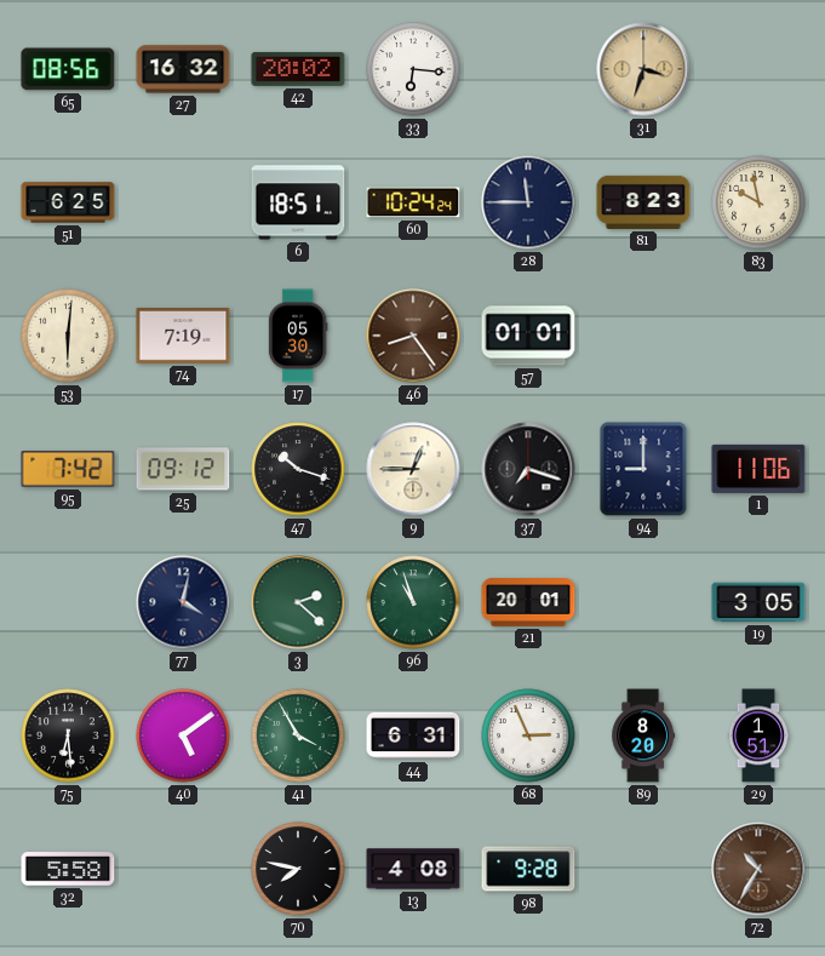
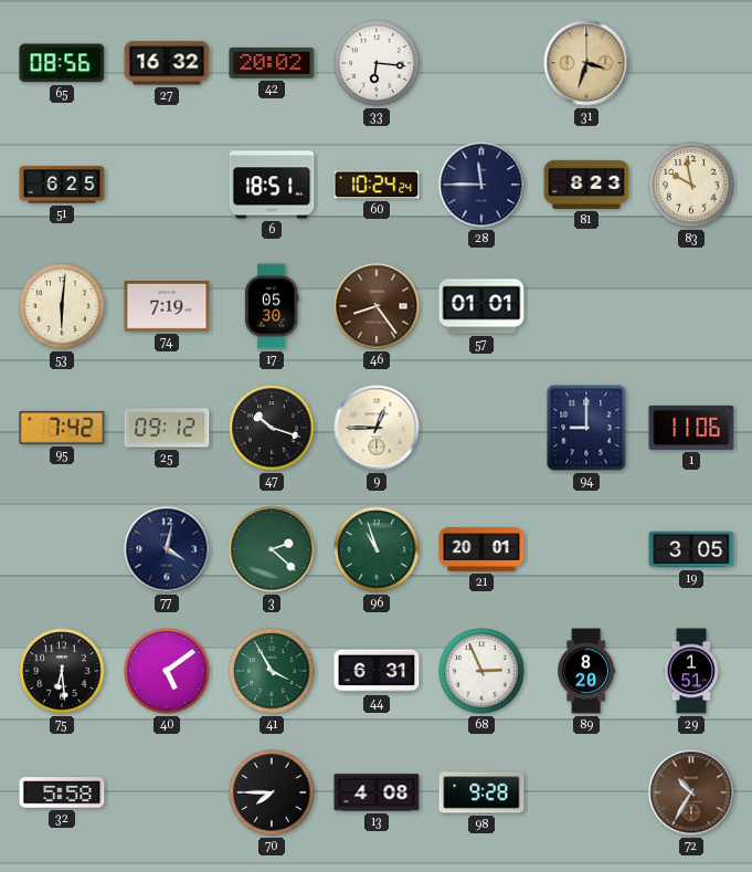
37: 7:18 -> none
70: 7:47 -> 7:45
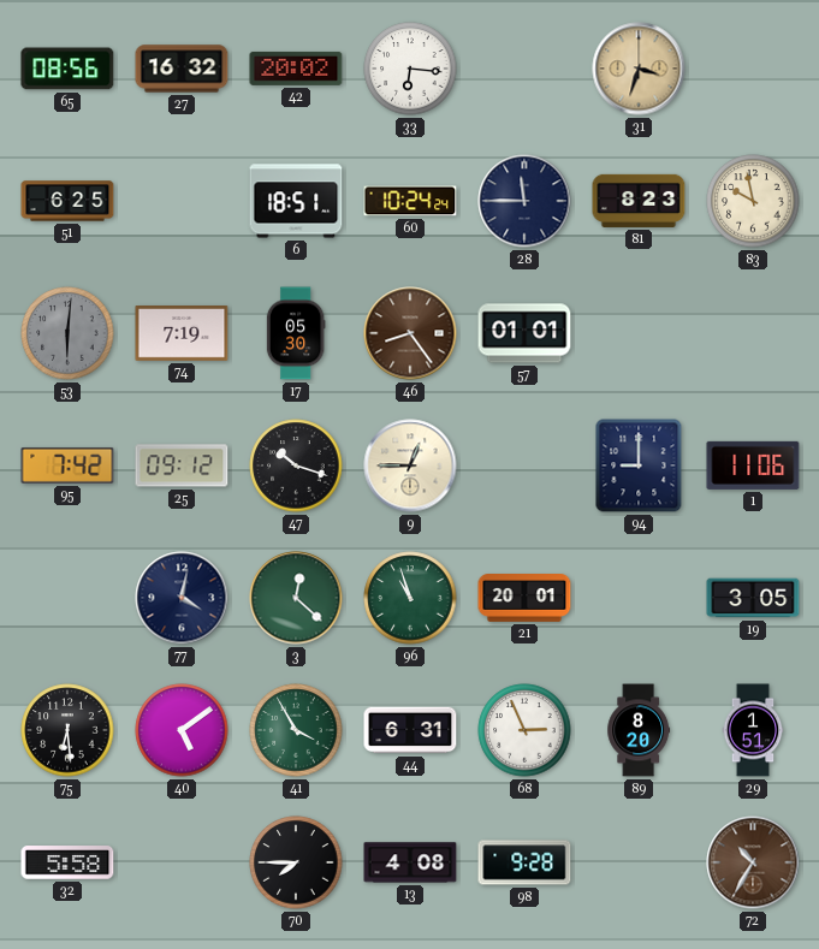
53 dial: cream -> grey
3: 2:22 -> 12:22
